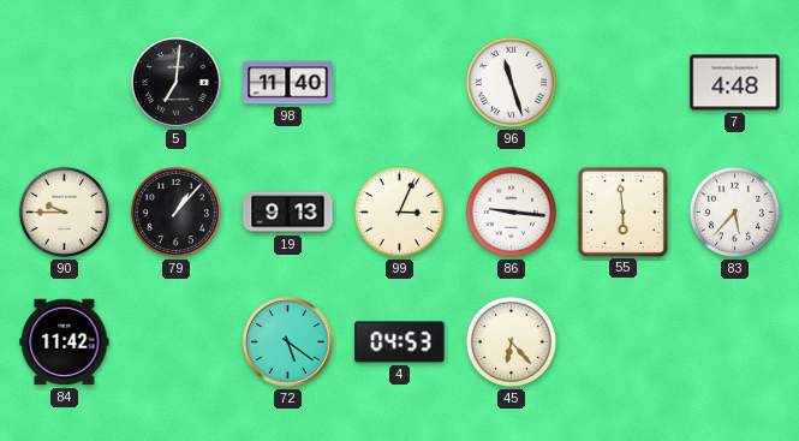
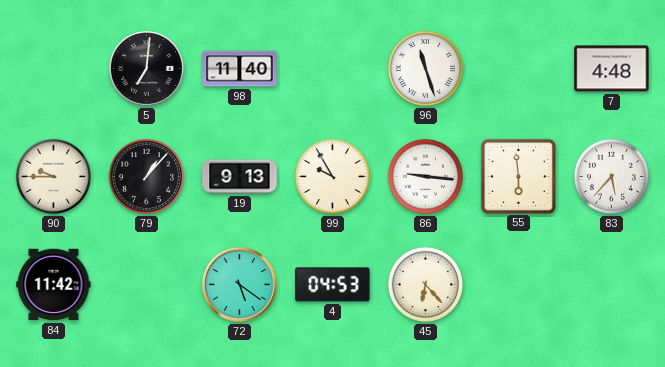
99: 3:04 -> 9:55
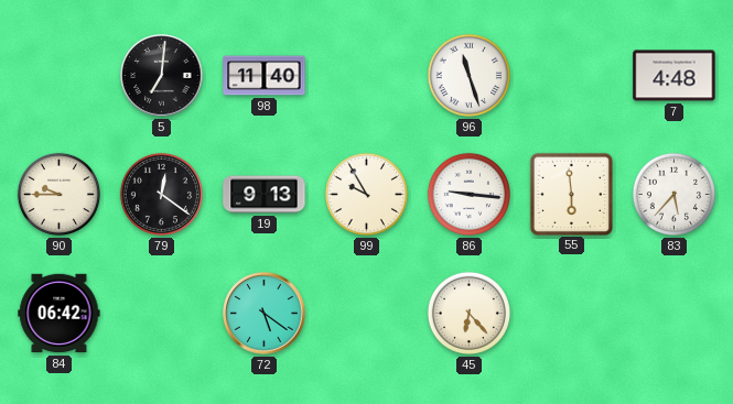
79: 1:07 -> 12:21
84: 11:42 -> 06:42
4: 04:53 -> none
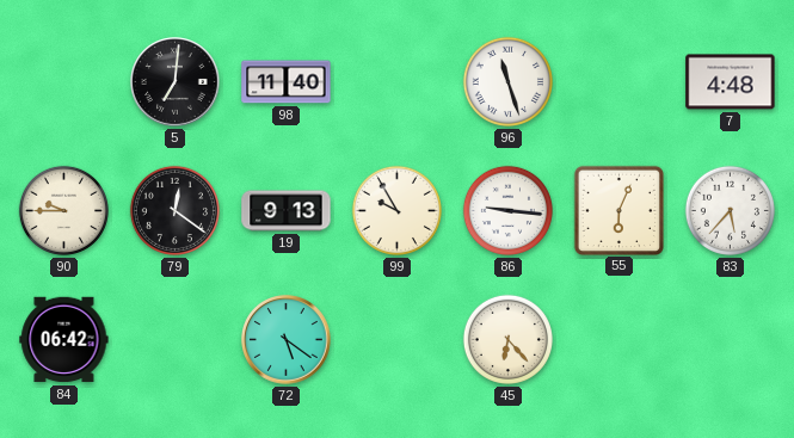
55: 5:59 -> 6:04
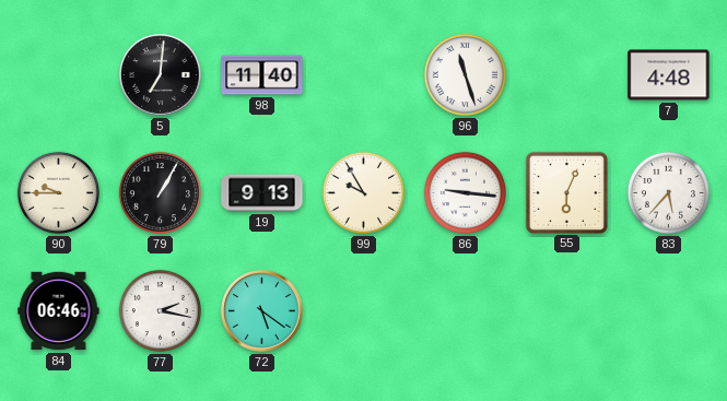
79: 12:21 -> 1:05
84: 06:42 -> 06:46
77: none -> 2:17
45: 6:23 -> none
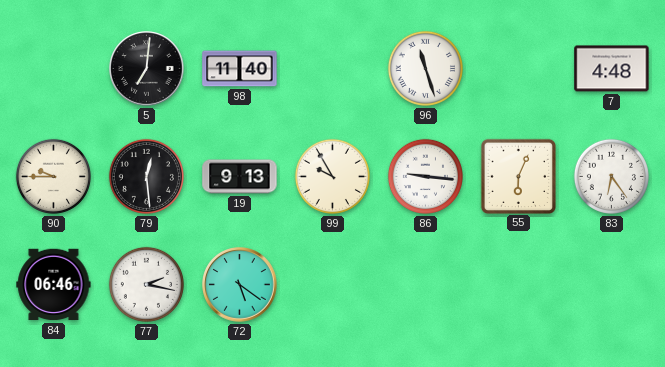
79: 1:05 -> 12:29
83: 5:37 -> 6:24
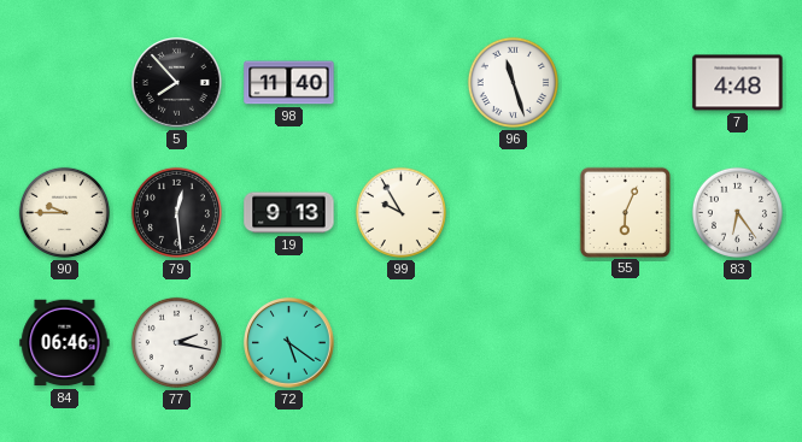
5: 7:01 -> 7:53
86: 9:16 -> none
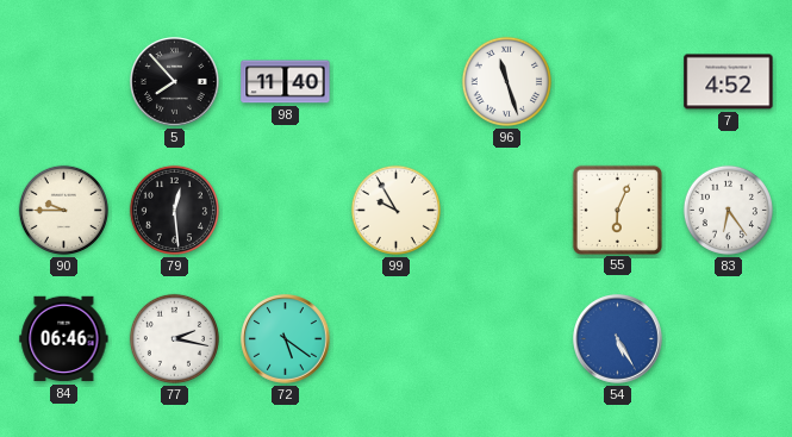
7: 4:48 -> 4:52
19: 9:13 -> none
54: none -> 5:25
